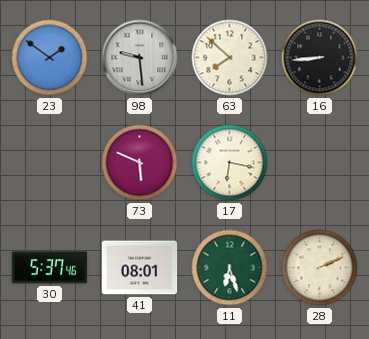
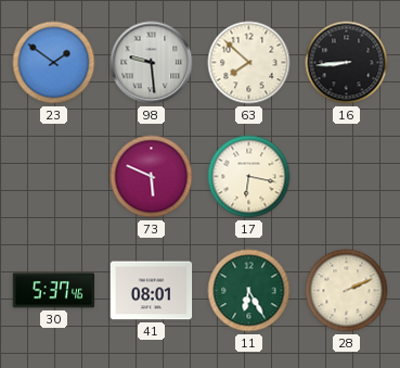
11: 6:27 -> 6:25
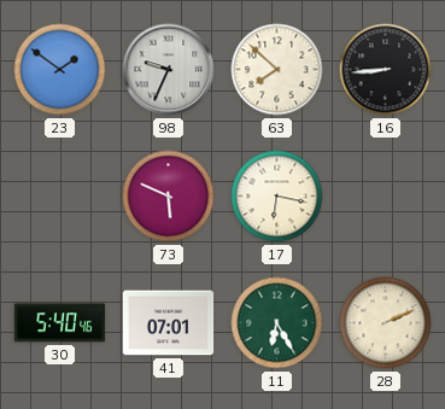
98: 9:29 -> 9:34
30: 5:37 -> 5:40
41: 08:01 -> 07:01
